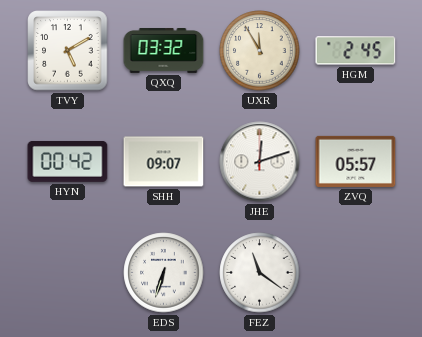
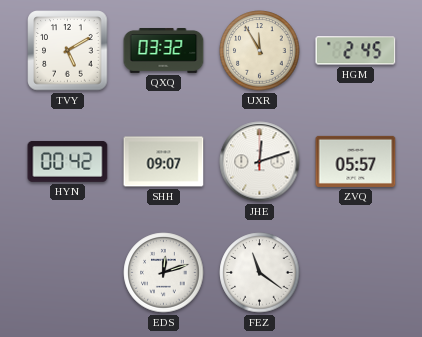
EDS: 6:33 -> 12:12
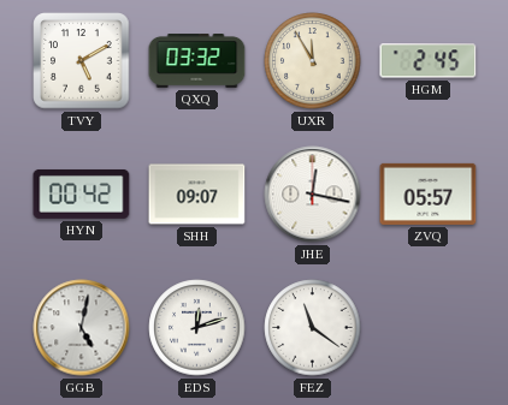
JHE: 12:12 -> 12:17
GGB: none -> 5:02
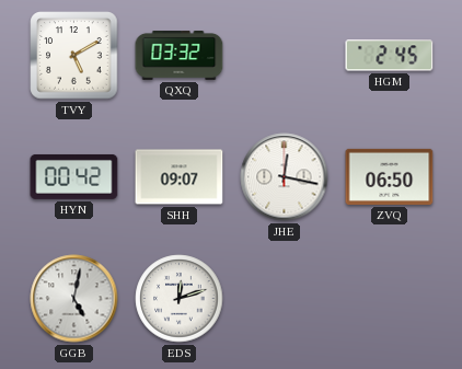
UXR: 11:55 -> none
ZVQ: 05:57 -> 06:50
FEZ: 11:21 -> none
